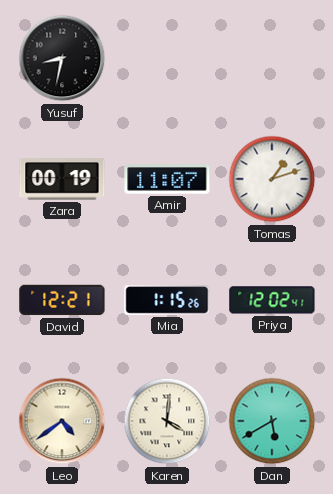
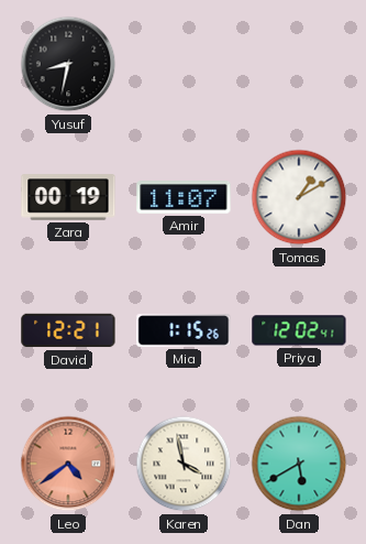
Tomas: 1:12 -> 1:10
Leo dial: cream -> salmon
Karen: 4:01 -> 3:58
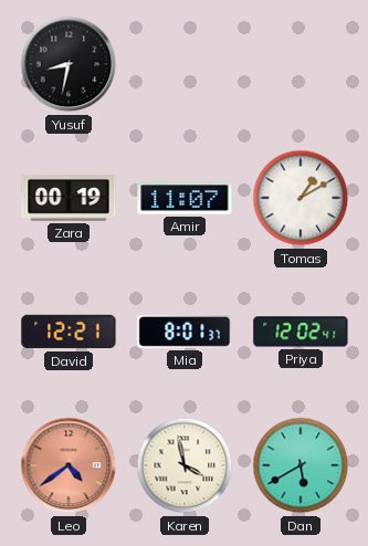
Mia: 1:15 -> 8:01
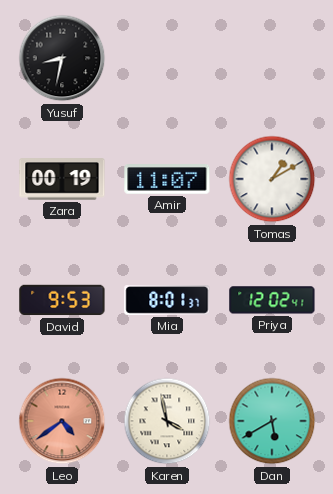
David: 12:21 -> 9:53
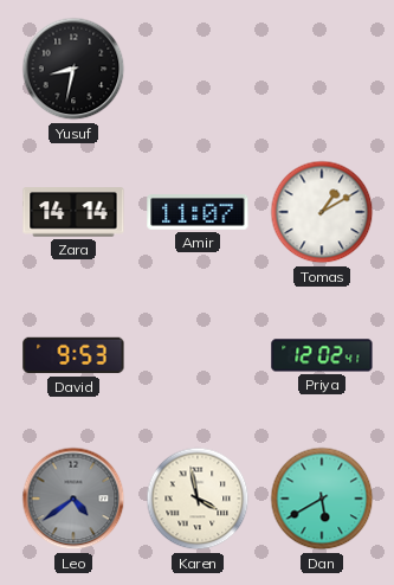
Zara: 00:19 -> 14:14
Mia: 8:01 -> none
Leo dial: salmon -> grey
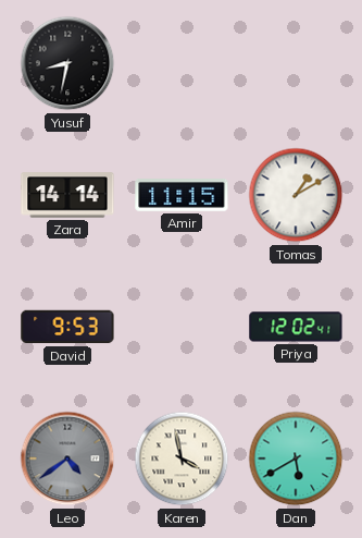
Amir: 11:07 -> 11:15
